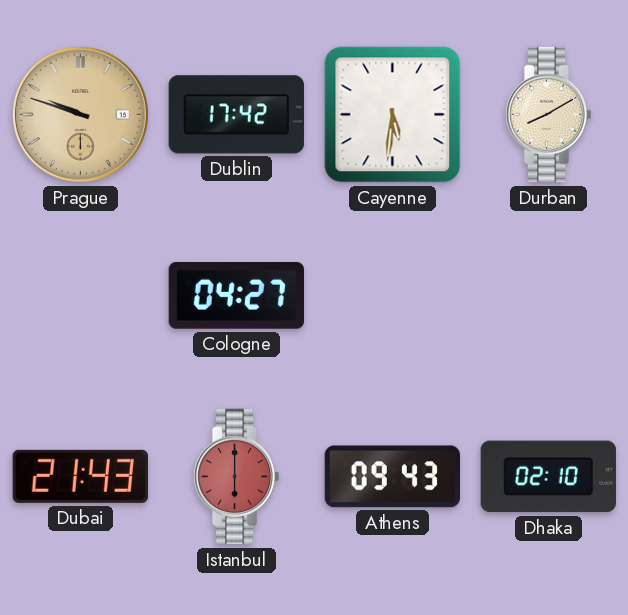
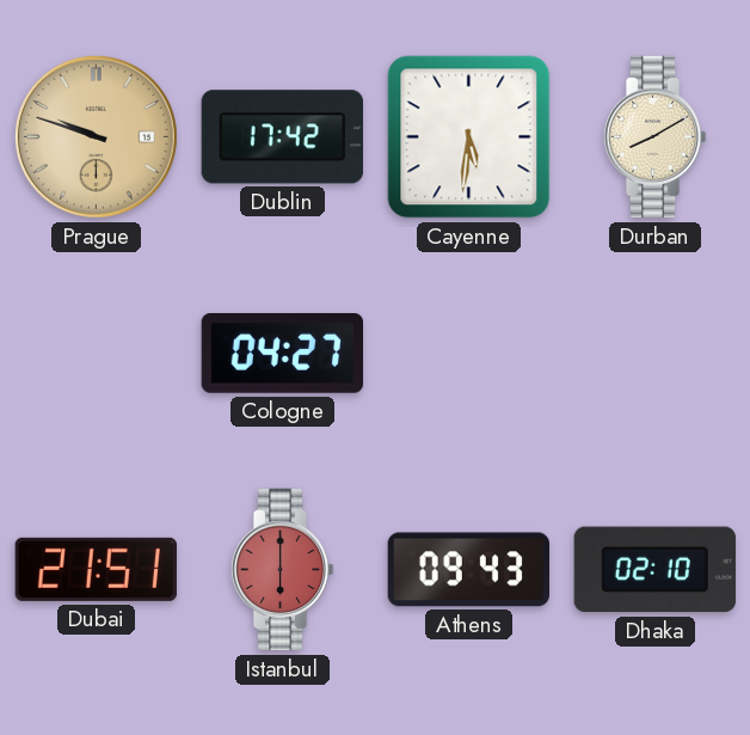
Dubai: 21:43 -> 21:51
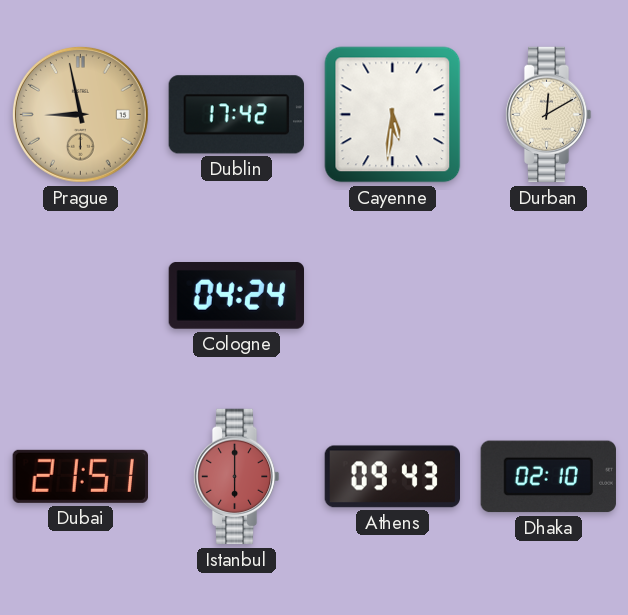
Prague: 9:48 -> 8:58
Durban: 8:10 -> 12:10
Cologne: 04:27 -> 04:24
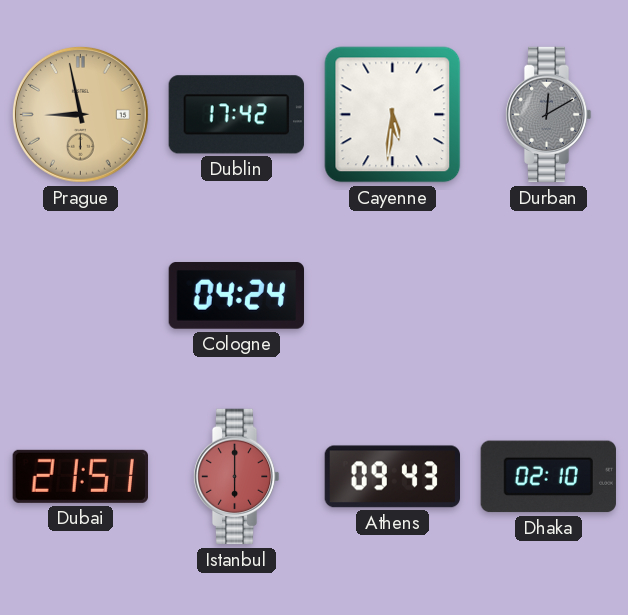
Durban dial: cream -> grey
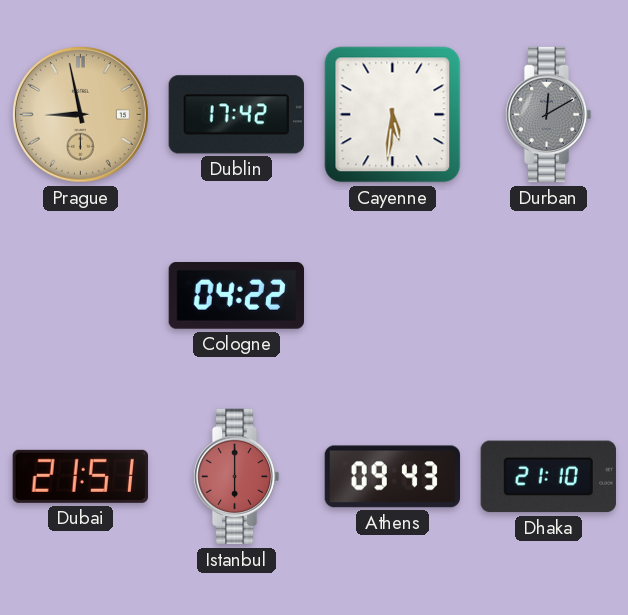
Cologne: 04:24 -> 04:22
Dhaka: 02:10 -> 21:10
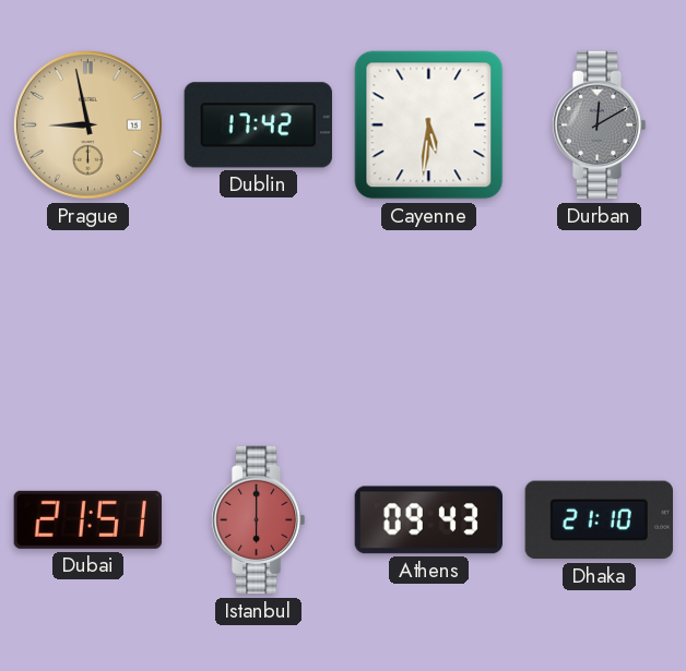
Cologne: 04:22 -> none
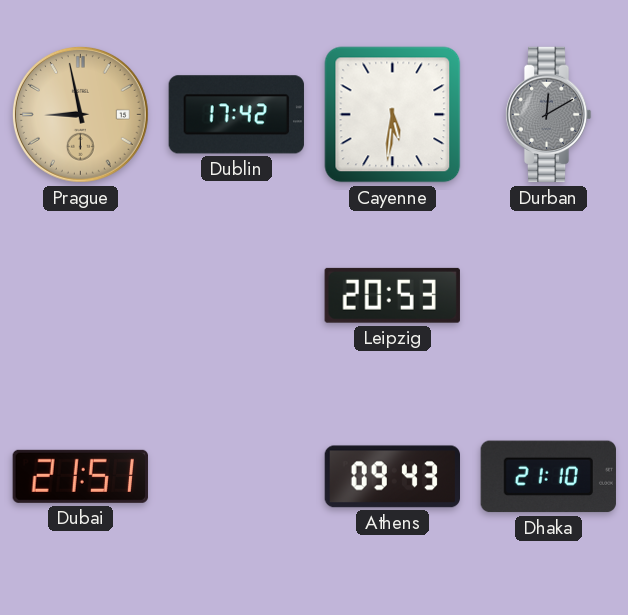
Leipzig: none -> 20:53
Istanbul: 6:00 -> none
